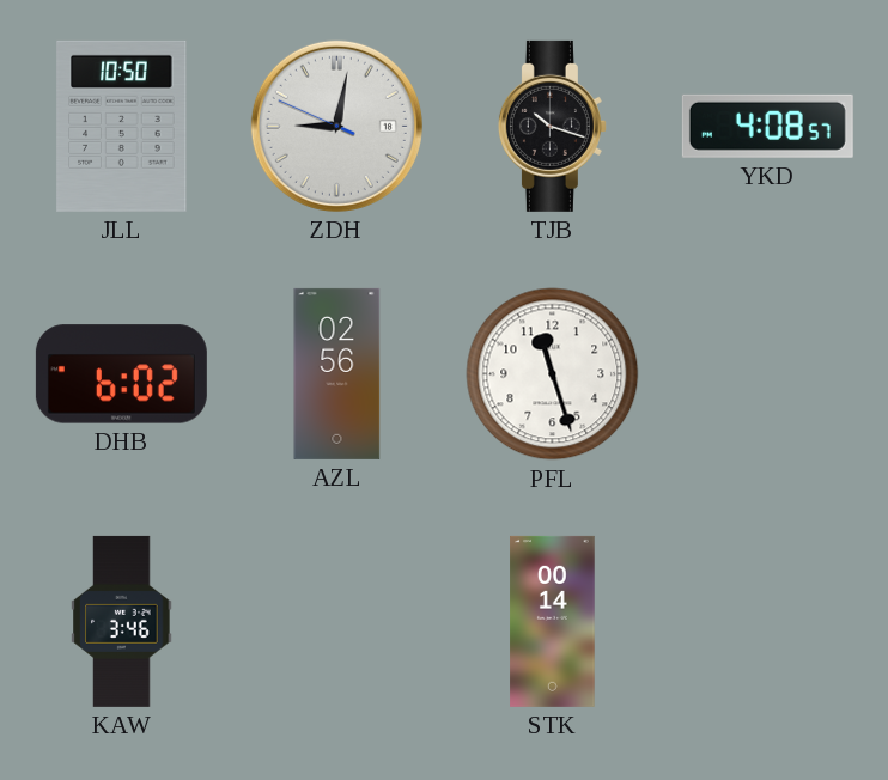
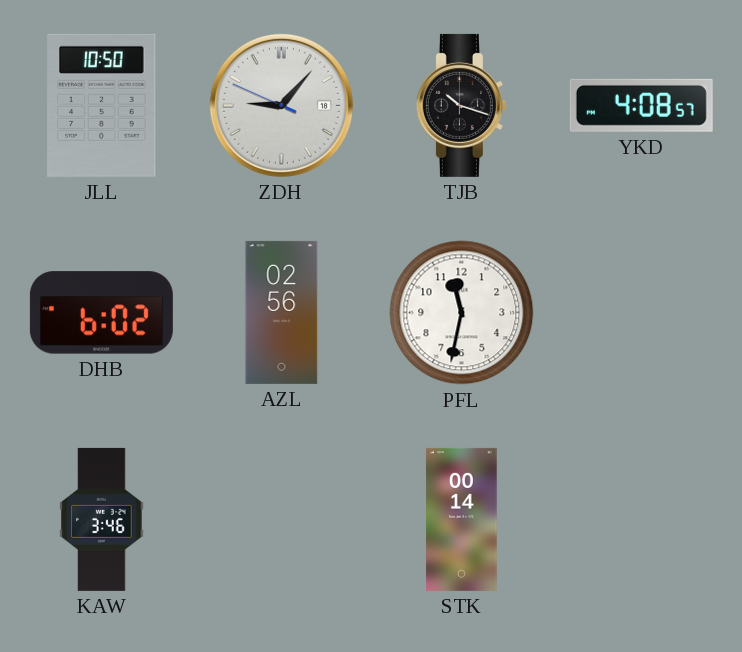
ZDH: 9:01 -> 9:06
PFL: 11:27 -> 11:32
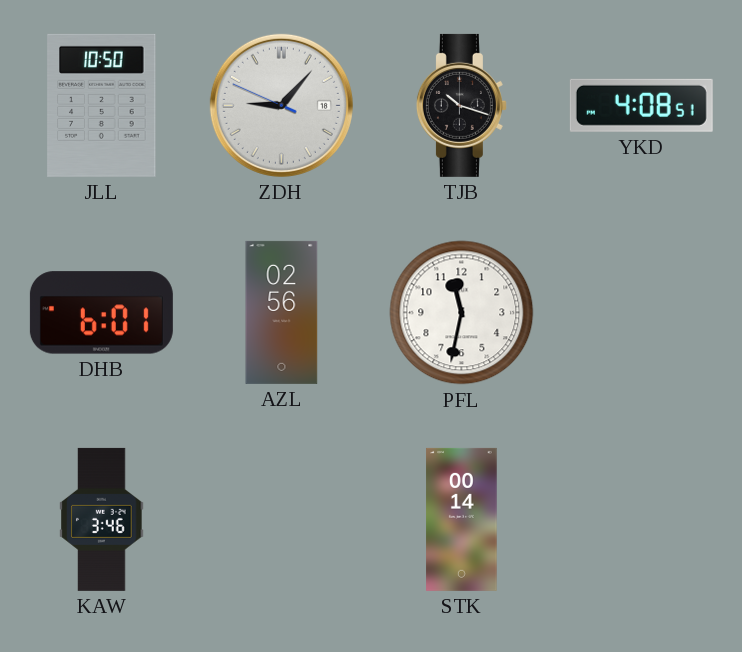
YKD: 4:08:57 -> 4:08:51
DHB: 6:02 -> 6:01
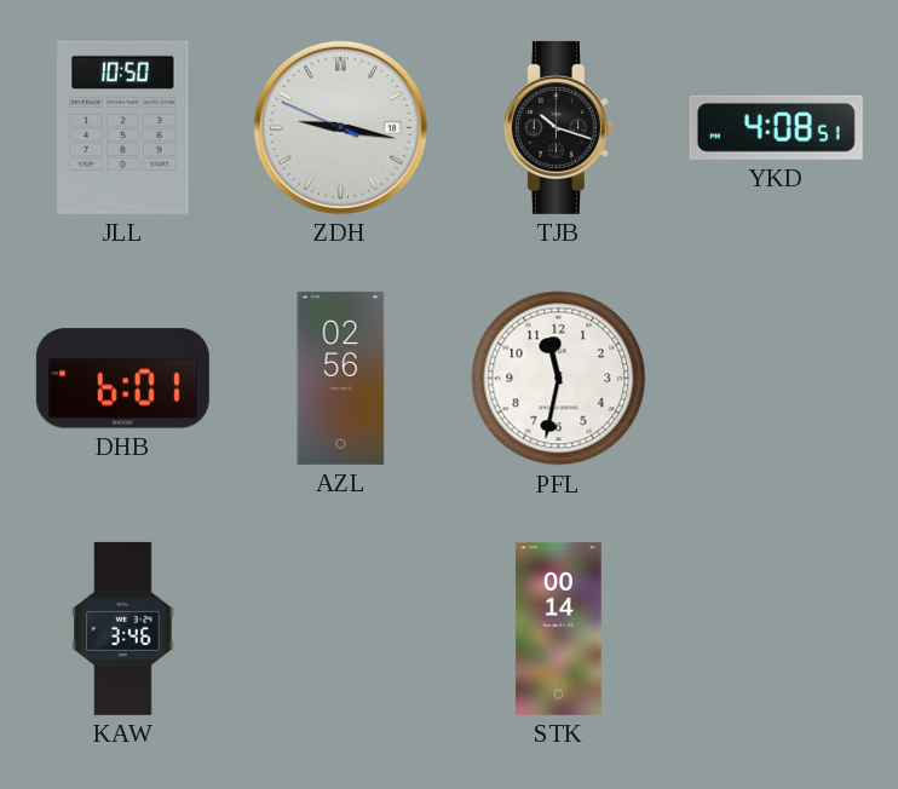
ZDH: 9:06 -> 9:16
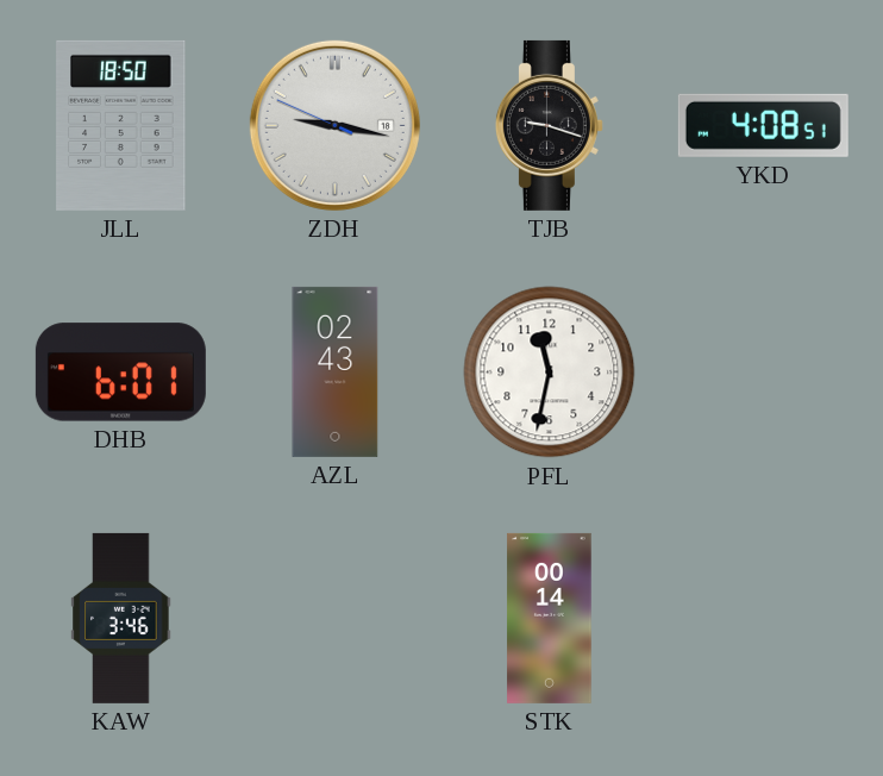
JLL: 10:50 -> 18:50
TJB: 10:18 -> 9:18
AZL: 02:56 -> 02:43
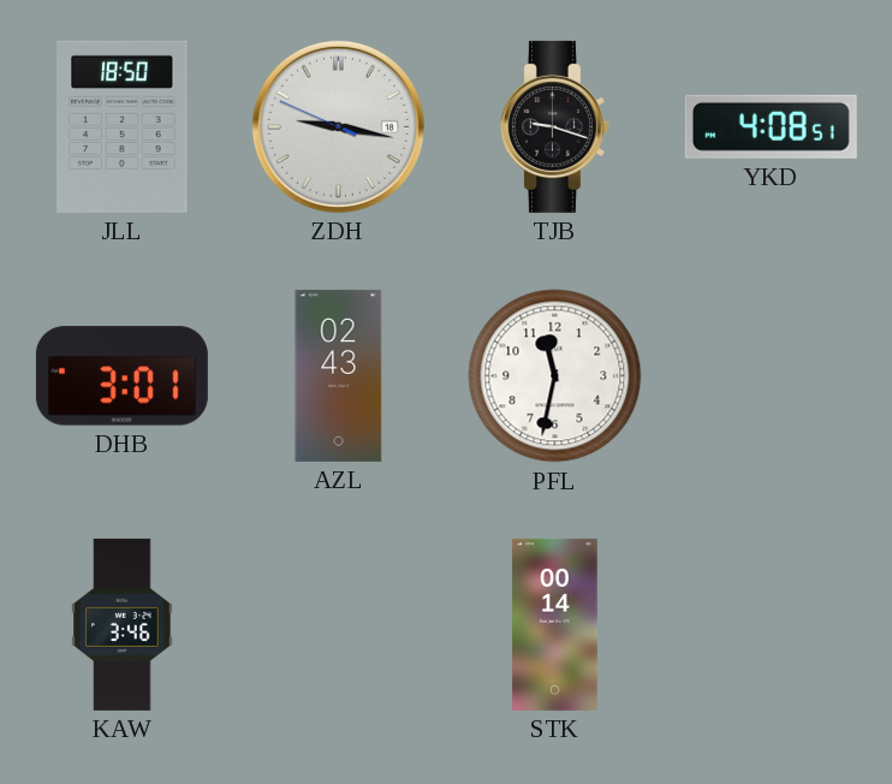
DHB: 6:01 -> 3:01
